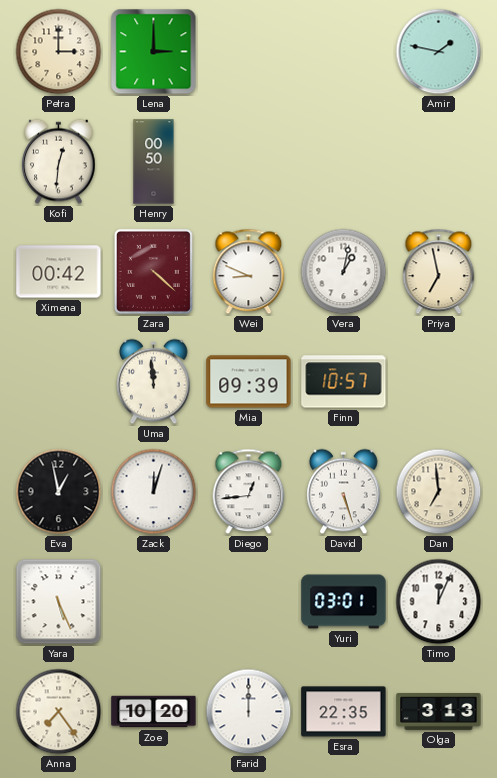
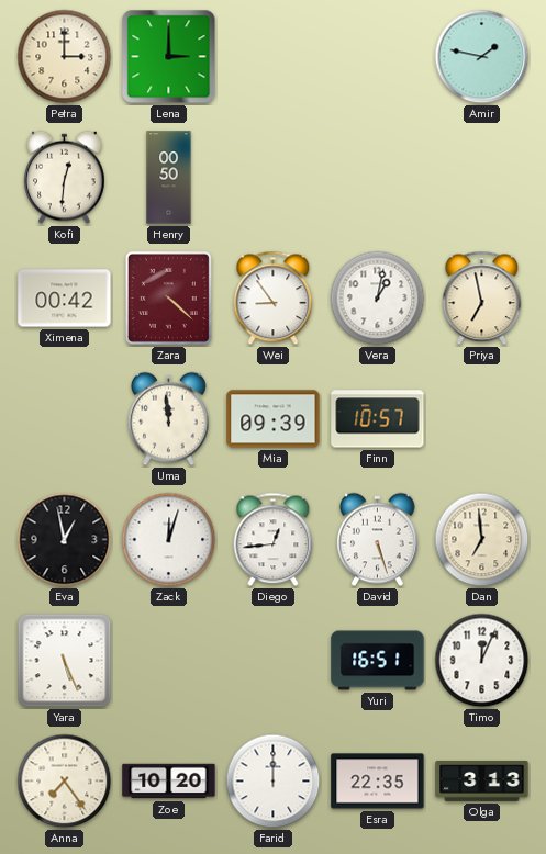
Wei: 8:49 -> 8:54
Yuri: 03:01 -> 16:51
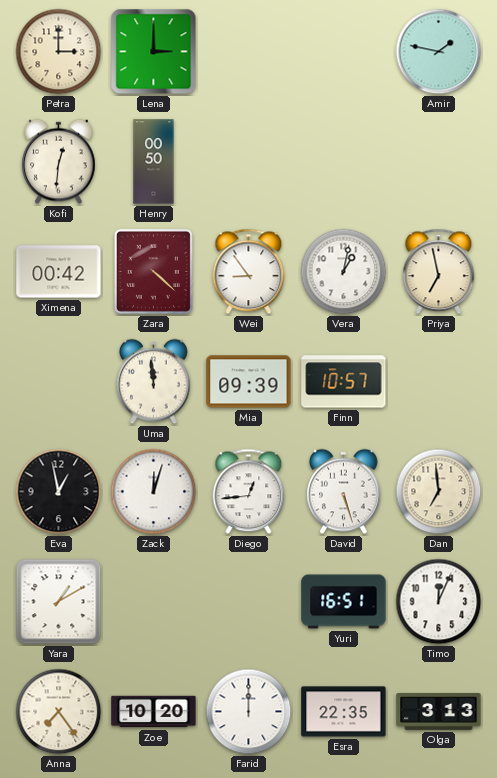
Yara: 5:26 -> 1:10
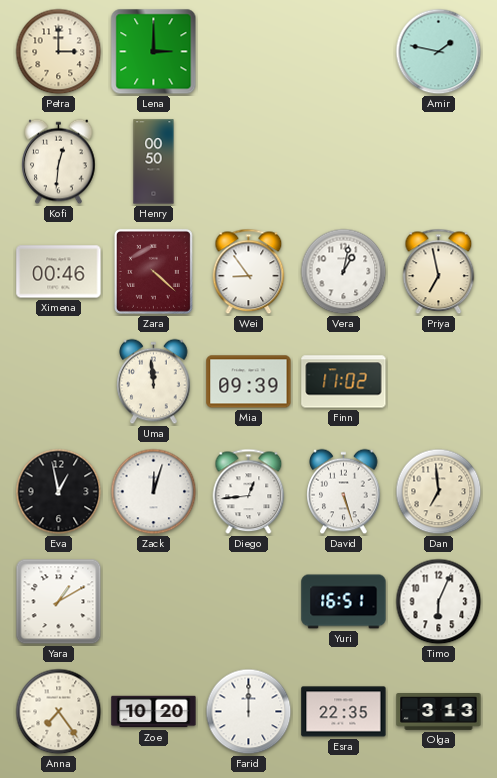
Ximena: 00:42 -> 00:46
Finn: 10:57 -> 11:02
Timo: 12:04 -> 6:04
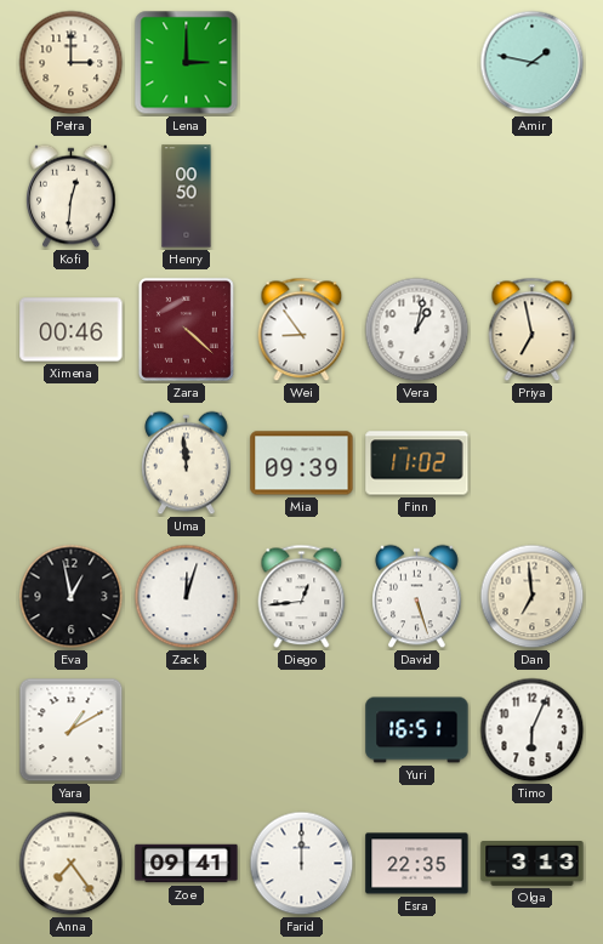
Zoe: 10:20 -> 09:41
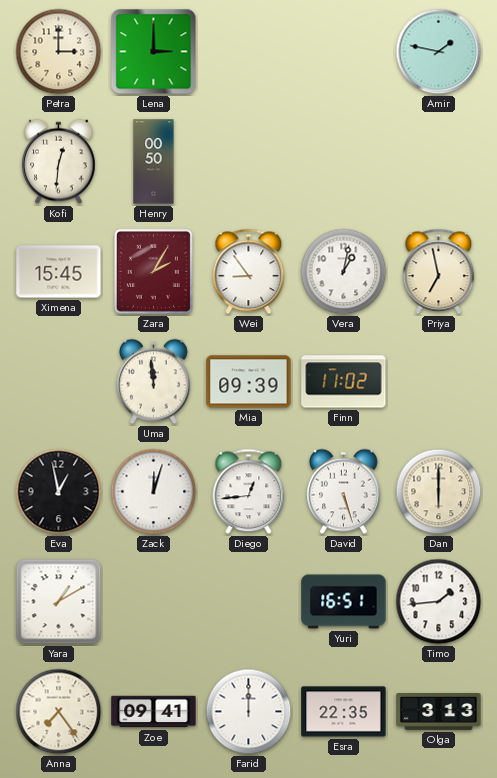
Ximena: 00:46 -> 15:45
Zara: 4:22 -> 2:05
Dan: 6:59 -> 6:00
Timo: 6:04 -> 1:44
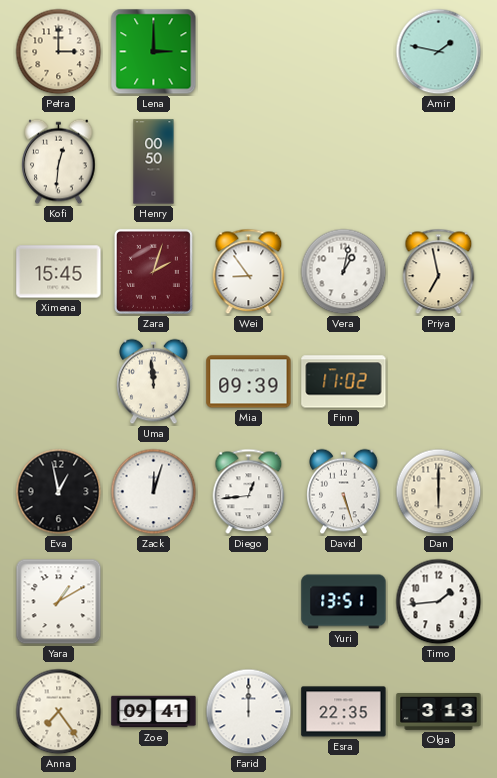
Zara: 2:05 -> 2:03
Yuri: 16:51 -> 13:51
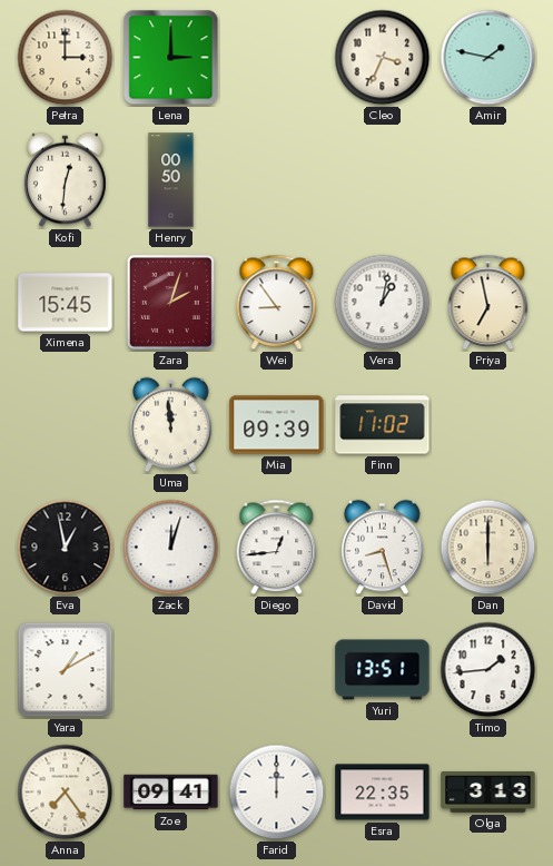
Cleo: none -> 3:34
David: 5:27 -> 8:27
